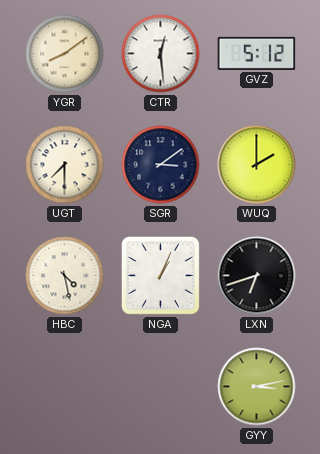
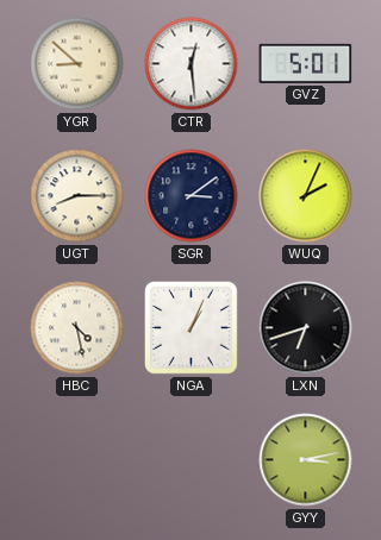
YGR: 8:09 -> 8:52
GVZ: 5:12 -> 5:01
UGT: 7:30 -> 8:15
WUQ: 2:00 -> 2:04
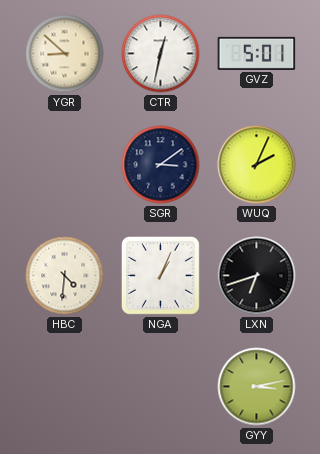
CTR: 12:29 -> 12:32
UGT: 8:15 -> none
HBC: 4:28 -> 4:31
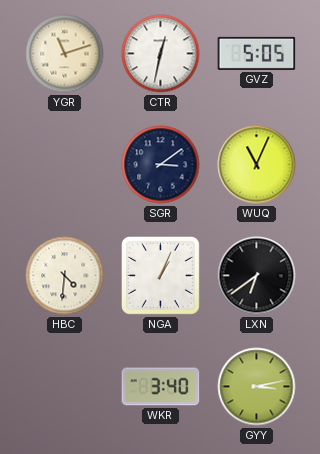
YGR: 8:52 -> 11:12
GVZ: 5:01 -> 5:05
WUQ: 2:04 -> 11:04
LXN: 6:42 -> 6:39
WKR: none -> 3:40
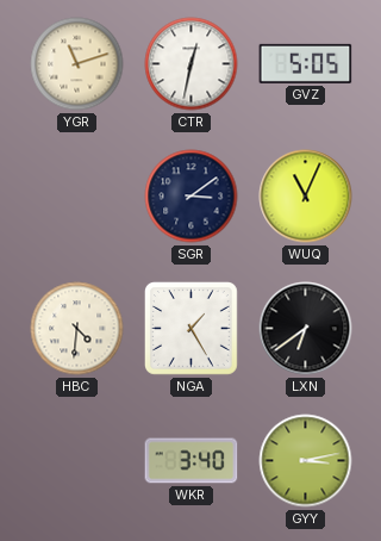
NGA: 1:04 -> 1:25
